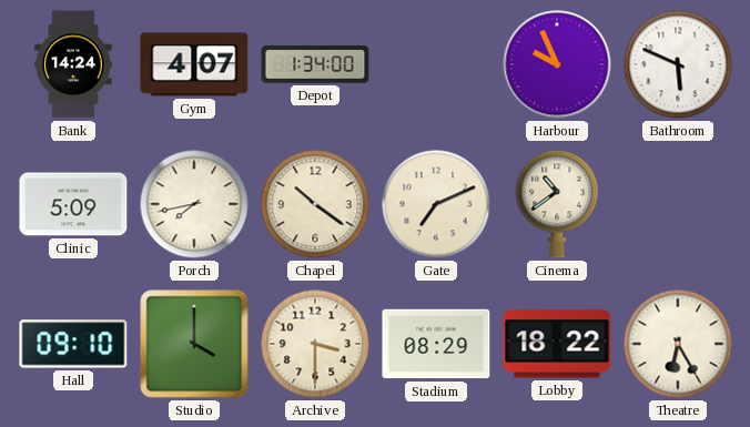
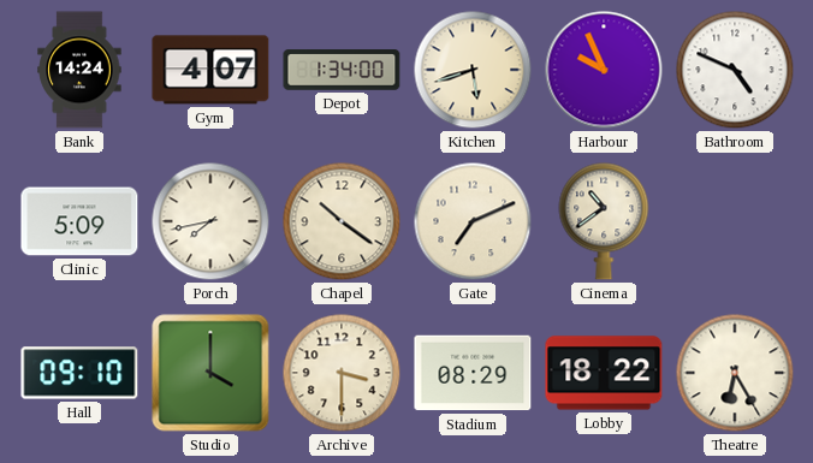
Kitchen: none -> 5:42
Bathroom: 5:49 -> 4:49
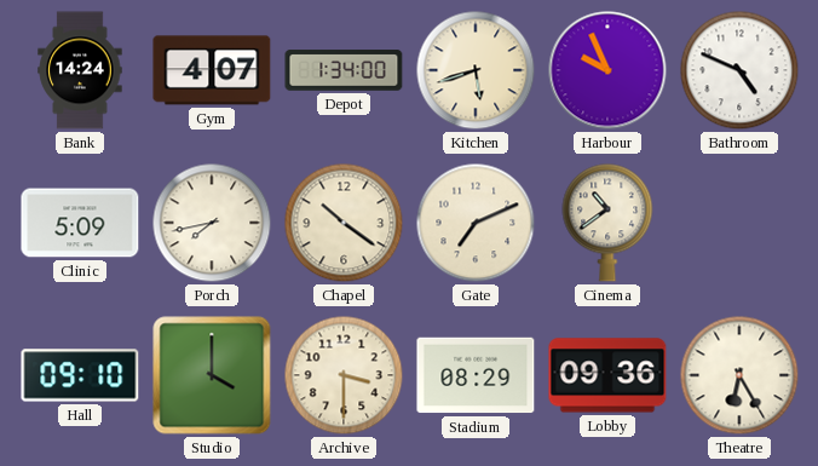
Lobby: 18:22 -> 09:36
